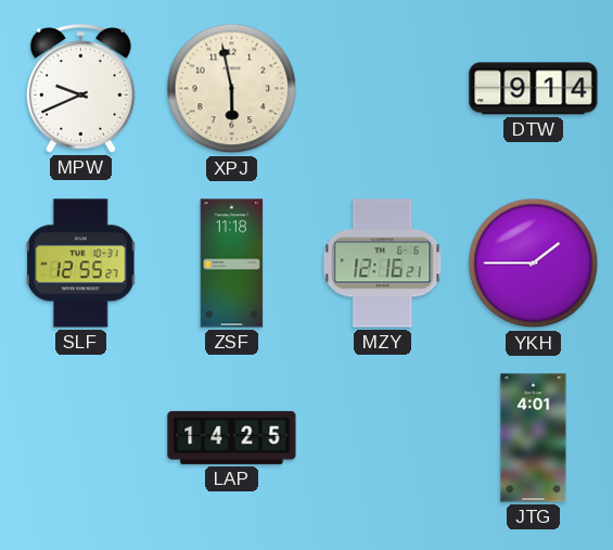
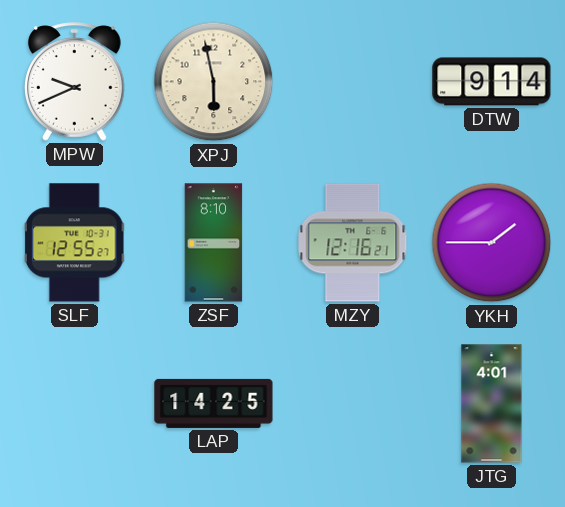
ZSF: 11:18 -> 8:10
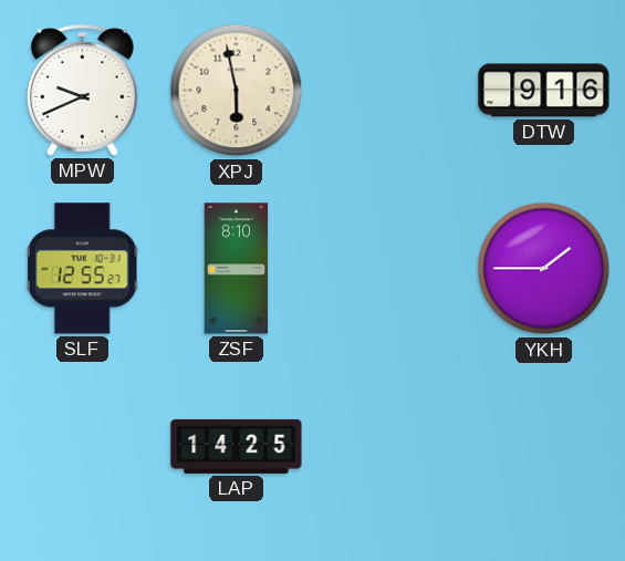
DTW: 9:14 -> 9:16
MZY: 12:16 -> none
JTG: 4:01 -> none
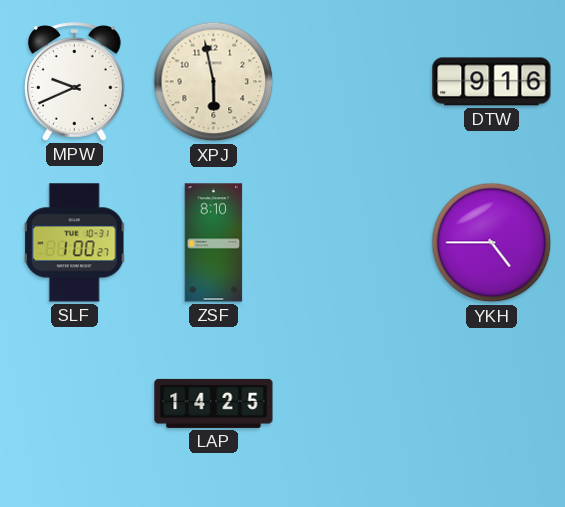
SLF: 12:55 -> 1:00
YKH: 1:45 -> 4:45
